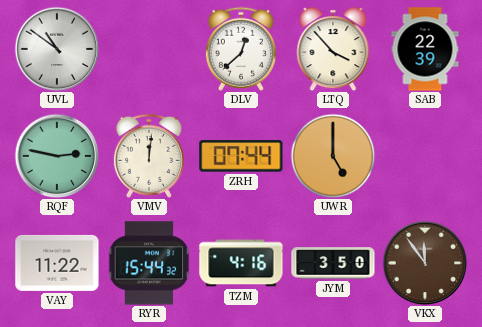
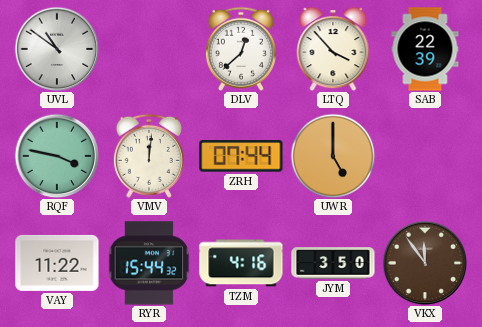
RQF: 2:47 -> 3:47
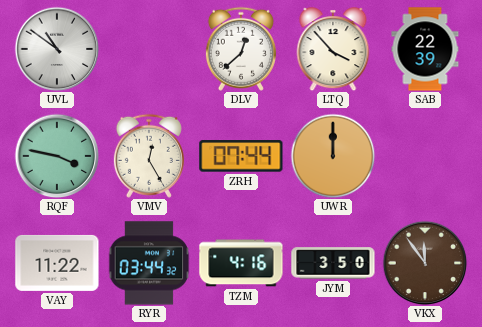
VMV: 12:01 -> 12:25
UWR: 5:00 -> 12:00
RYR: 15:44 -> 03:44
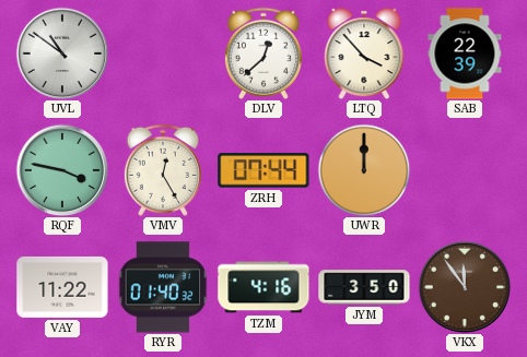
RYR: 03:44 -> 01:40
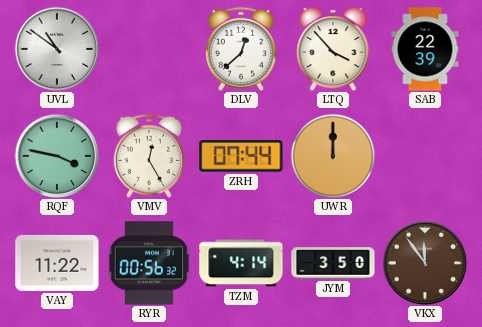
RYR: 01:40 -> 00:56
TZM: 4:16 -> 4:14
